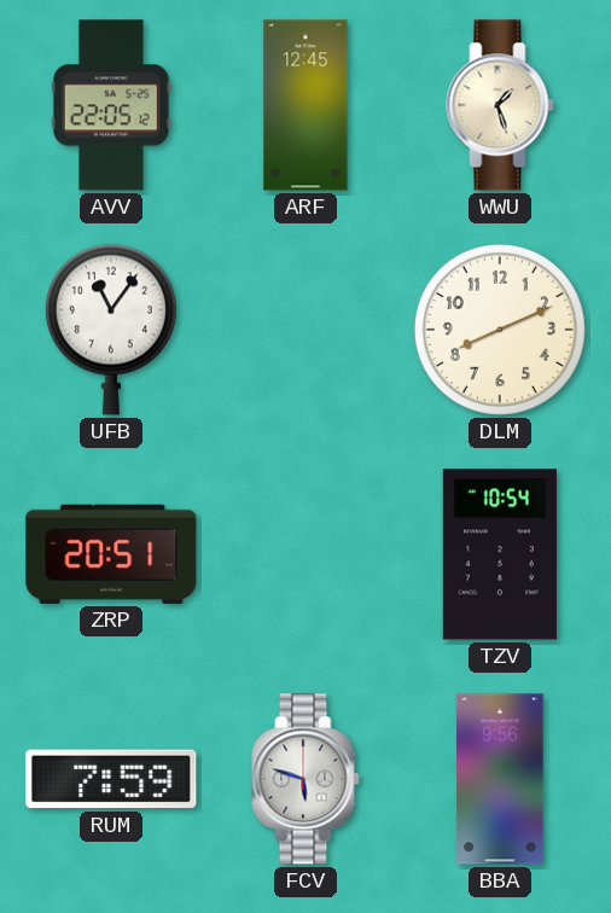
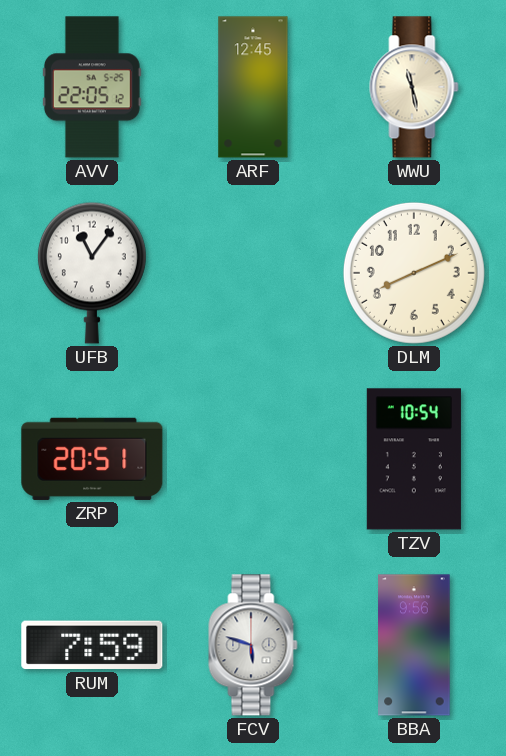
WWU: 1:27 -> 11:28
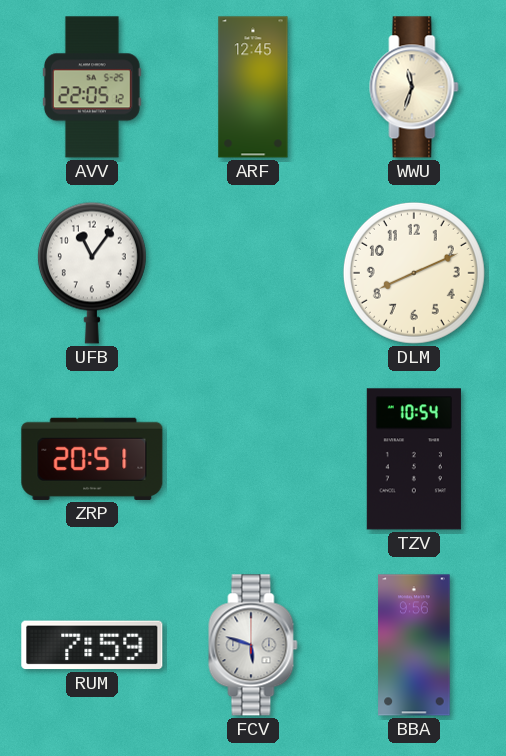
WWU: 11:28 -> 11:33
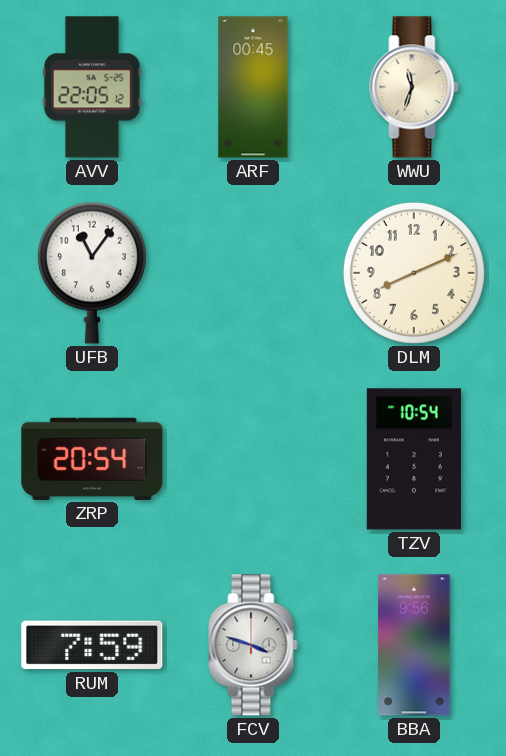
ARF: 12:45 -> 00:45
ZRP: 20:51 -> 20:54
FCV: 5:48 -> 3:48
